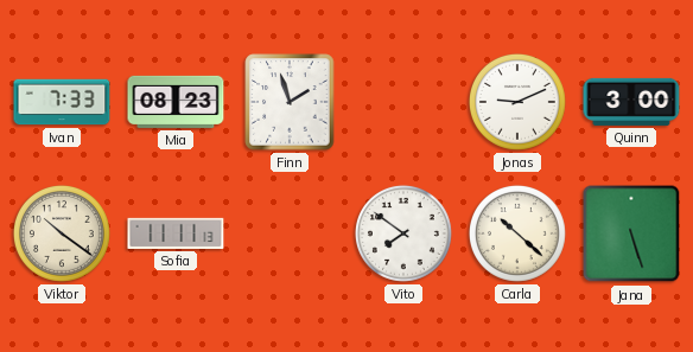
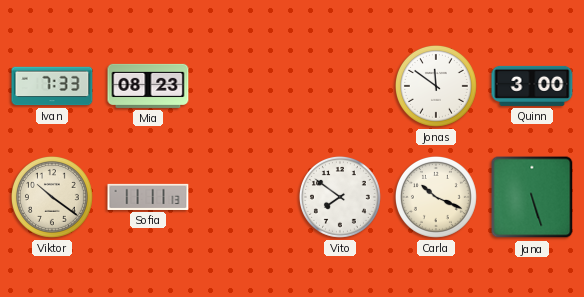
Finn: 1:57 -> none
Jonas: 9:11 -> 11:51
Carla: 10:22 -> 10:19
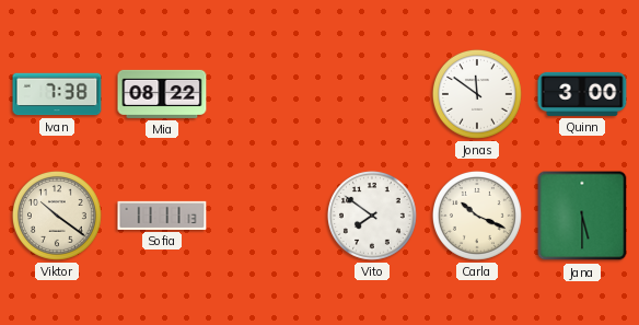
Ivan: 7:33 -> 7:38
Mia: 08:23 -> 08:22
Jana: 5:27 -> 5:30
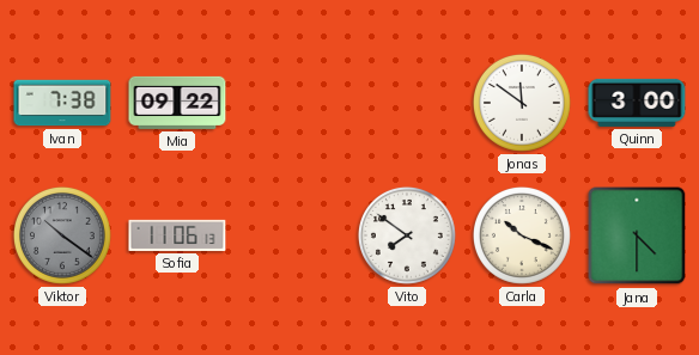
Mia: 08:22 -> 09:22
Viktor dial: cream -> grey
Sofia: 11:11 -> 11:06
Jana: 5:30 -> 4:30
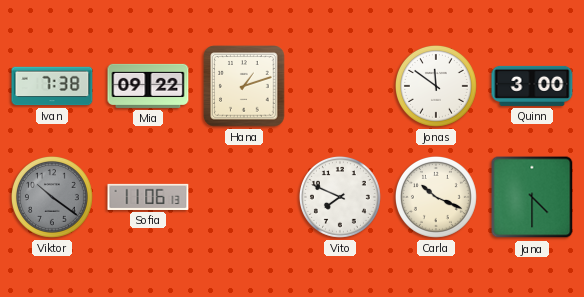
Hana: none -> 1:12
Vito: 7:51 -> 7:49
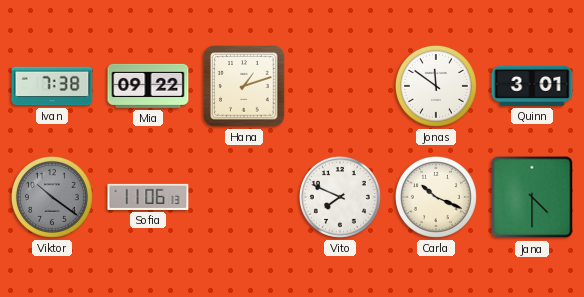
Quinn: 3:00 -> 3:01
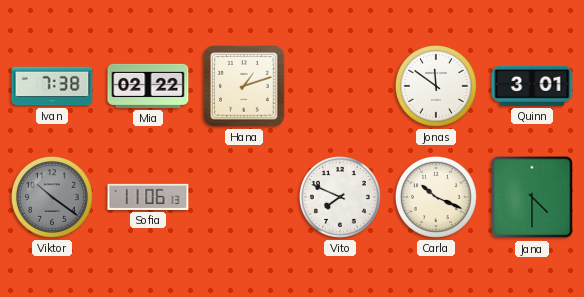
Mia: 09:22 -> 02:22
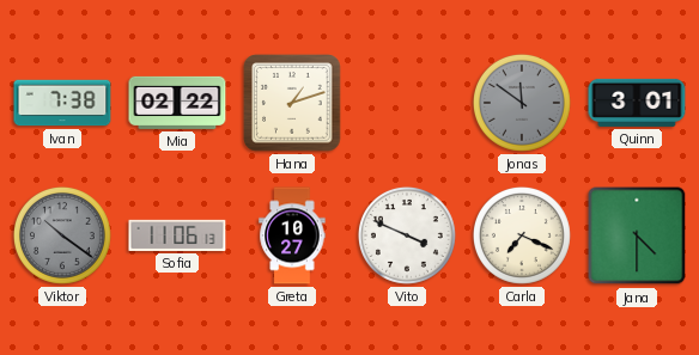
Jonas dial: white -> grey
Greta: none -> 10:27
Vito: 7:49 -> 3:49
Carla: 10:19 -> 7:19
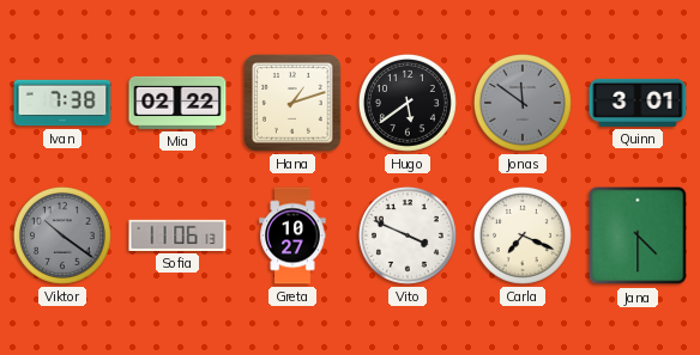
Hugo: none -> 5:39
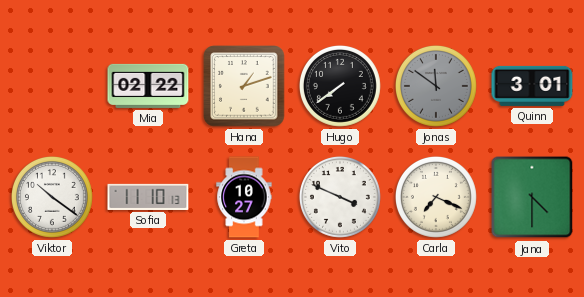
Ivan: 7:38 -> none
Hugo: 5:39 -> 7:39
Viktor dial: grey -> white
Sofia: 11:06 -> 11:10
